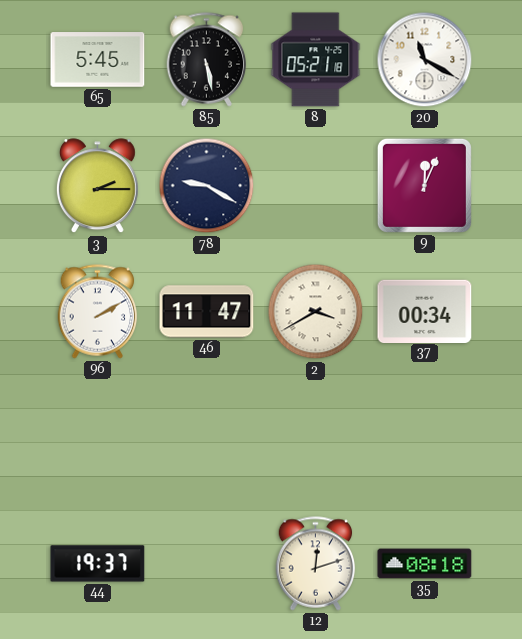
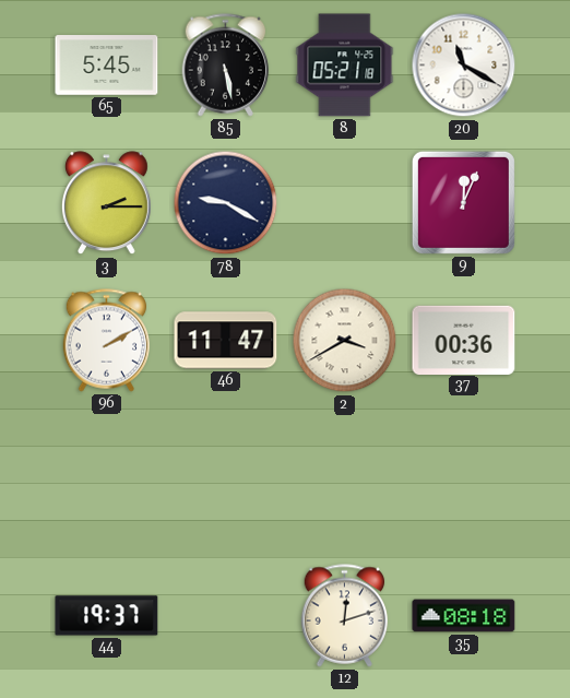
37: 00:34 -> 00:36
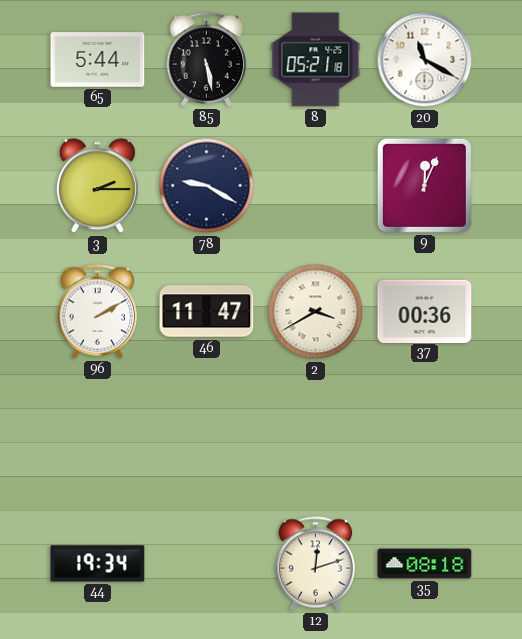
65: 5:45 -> 5:44
44: 19:37 -> 19:34
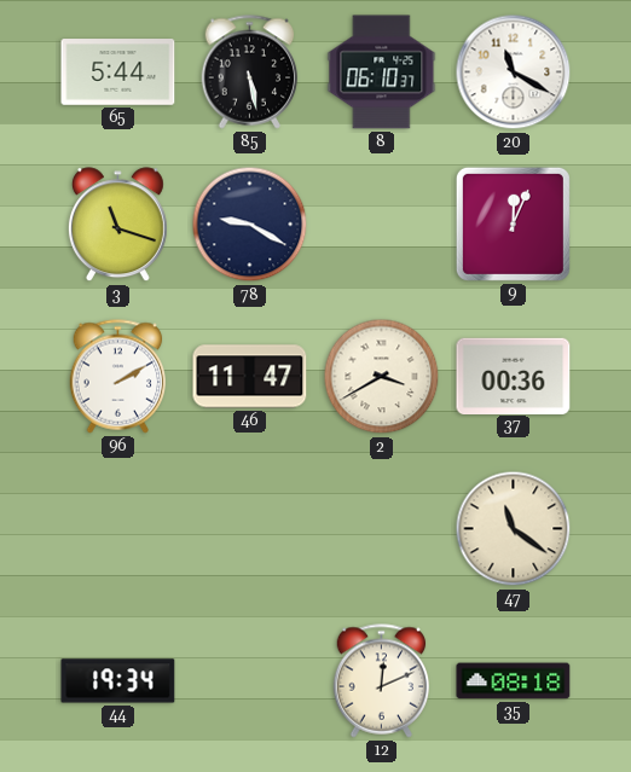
8: 05:21 -> 06:10
3: 2:15 -> 11:18
47: none -> 11:21
12: 12:12 -> 12:11
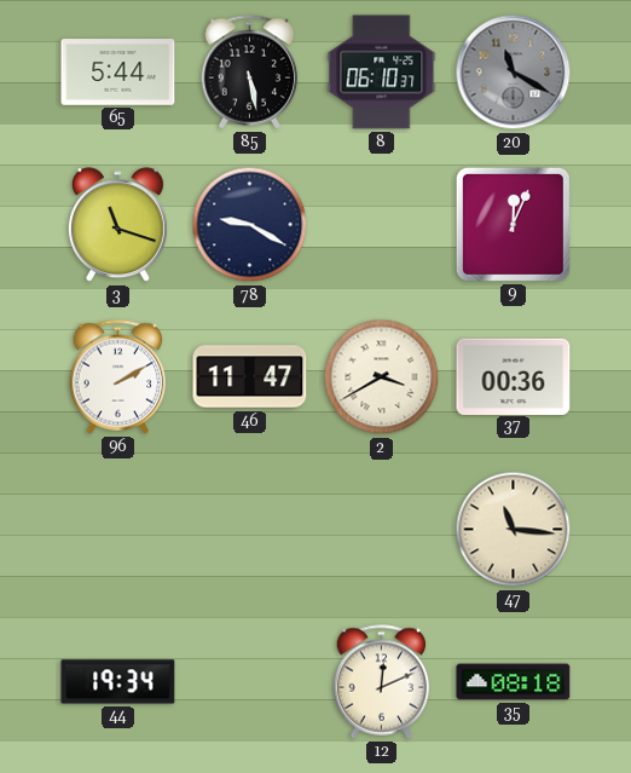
20 dial: white -> grey
47: 11:21 -> 11:16
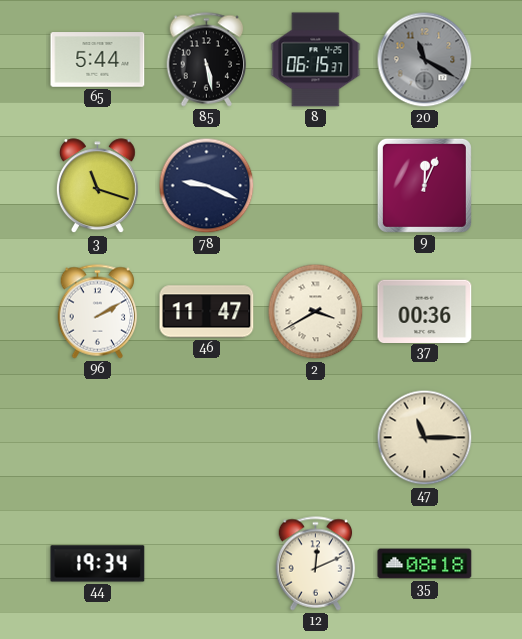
8: 06:10 -> 06:15
78: 9:20 -> 9:19
47: 11:16 -> 11:15
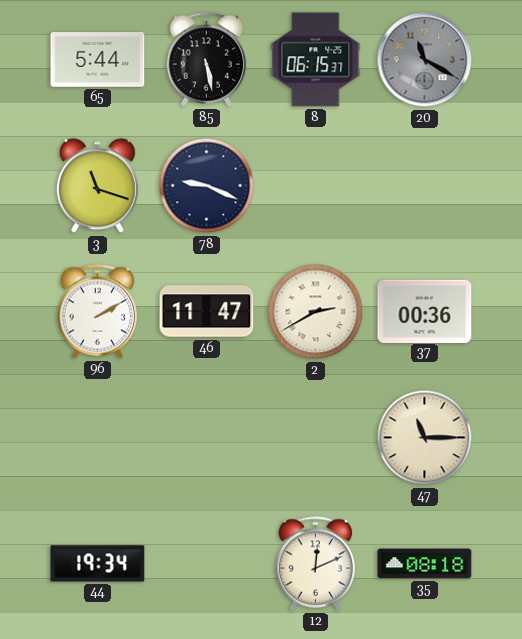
9: 12:04 -> none
2: 3:40 -> 2:40
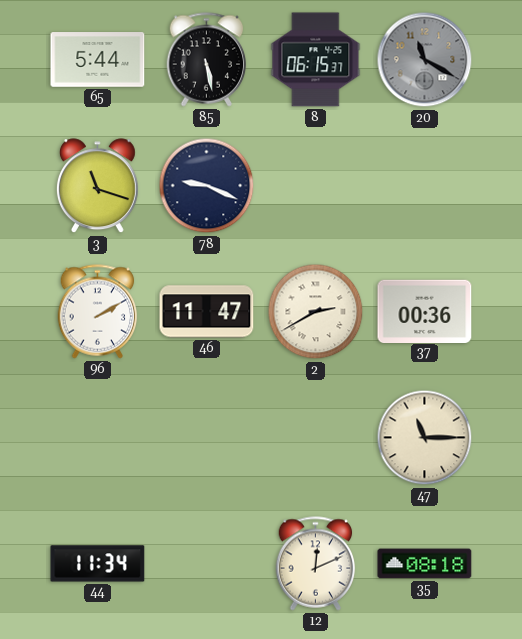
44: 19:34 -> 11:34
